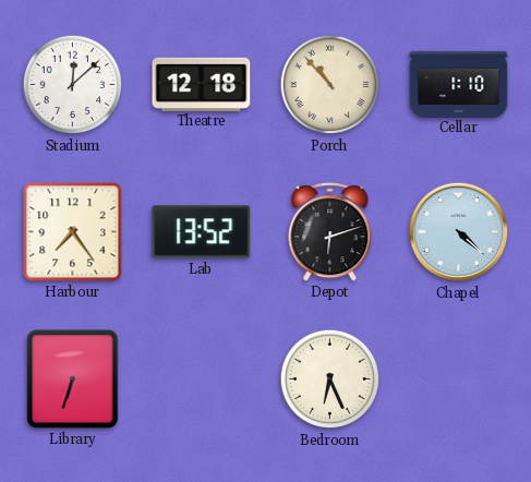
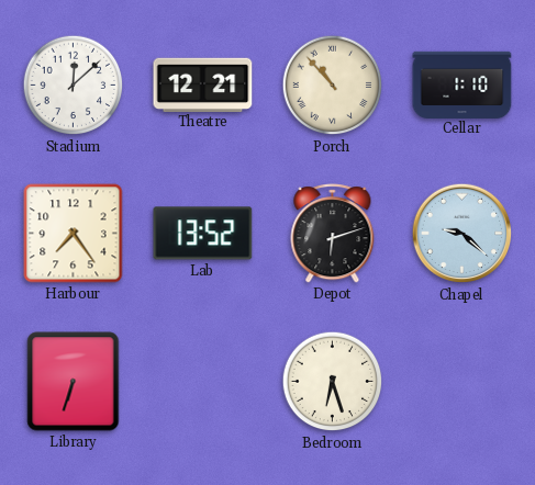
Theatre: 12:18 -> 12:21
Chapel: 4:22 -> 9:22
Bedroom: 6:26 -> 6:27
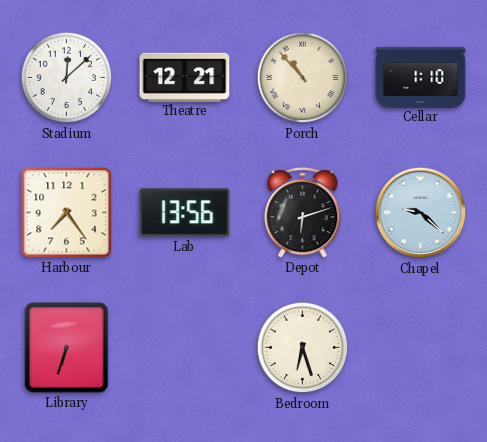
Lab: 13:52 -> 13:56
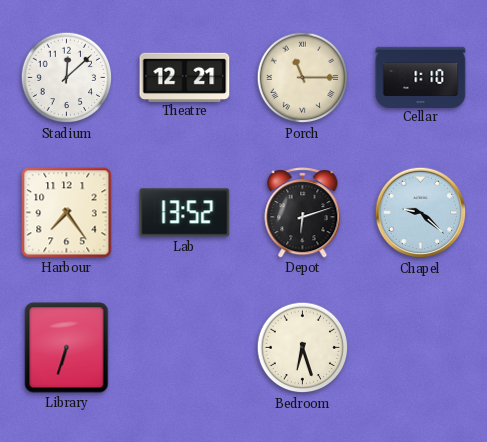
Porch: 10:53 -> 11:15
Lab: 13:56 -> 13:52
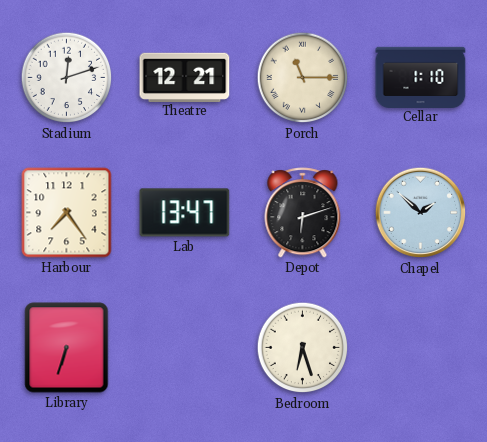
Stadium: 12:08 -> 12:12
Lab: 13:52 -> 13:47
Chapel: 9:22 -> 1:52
